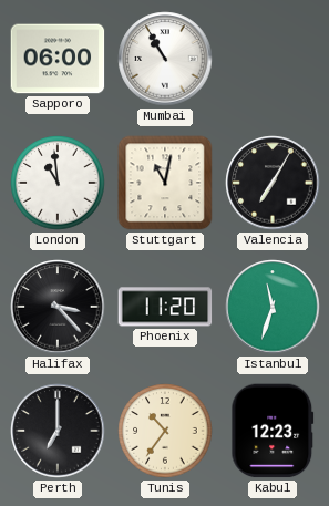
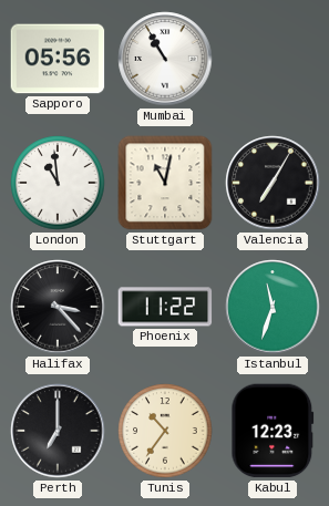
Sapporo: 06:00 -> 05:56
Phoenix: 11:20 -> 11:22
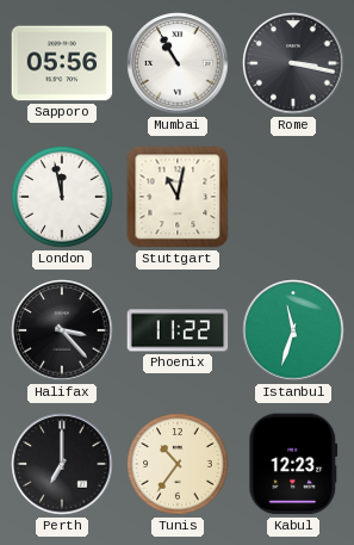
Rome: none -> 3:17
London: 10:59 -> 11:58
Valencia: 7:05 -> none
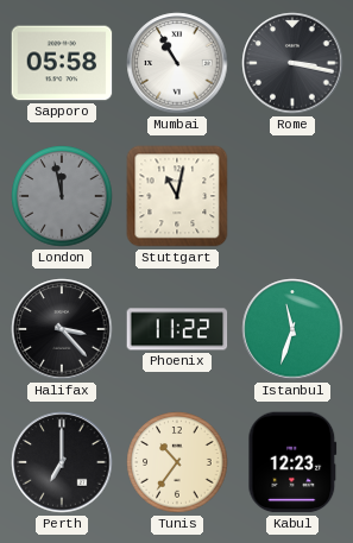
Sapporo: 05:56 -> 05:58
London dial: white -> grey
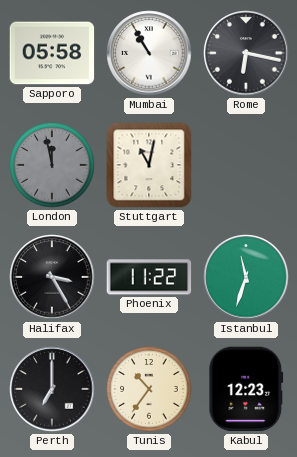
Rome: 3:17 -> 6:17
Halifax: 3:23 -> 3:25
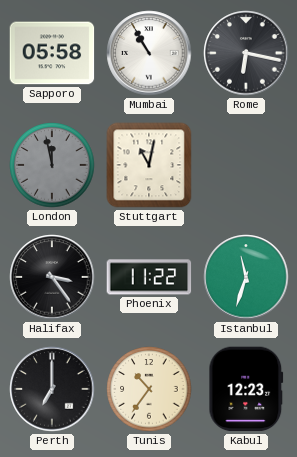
Halifax: 3:25 -> 3:24
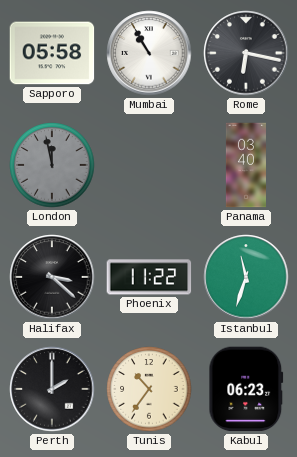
Stuttgart: 11:02 -> none
Panama: none -> 03:40
Halifax: 3:24 -> 3:22
Perth: 7:00 -> 2:00
Kabul: 12:23 -> 06:23
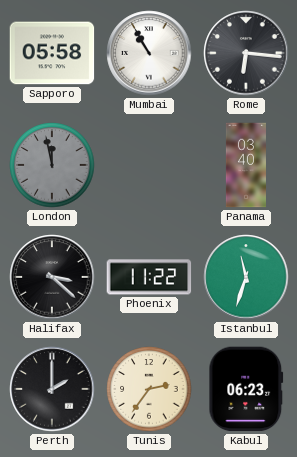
Rome: 6:17 -> 6:16
Tunis: 10:36 -> 2:36
